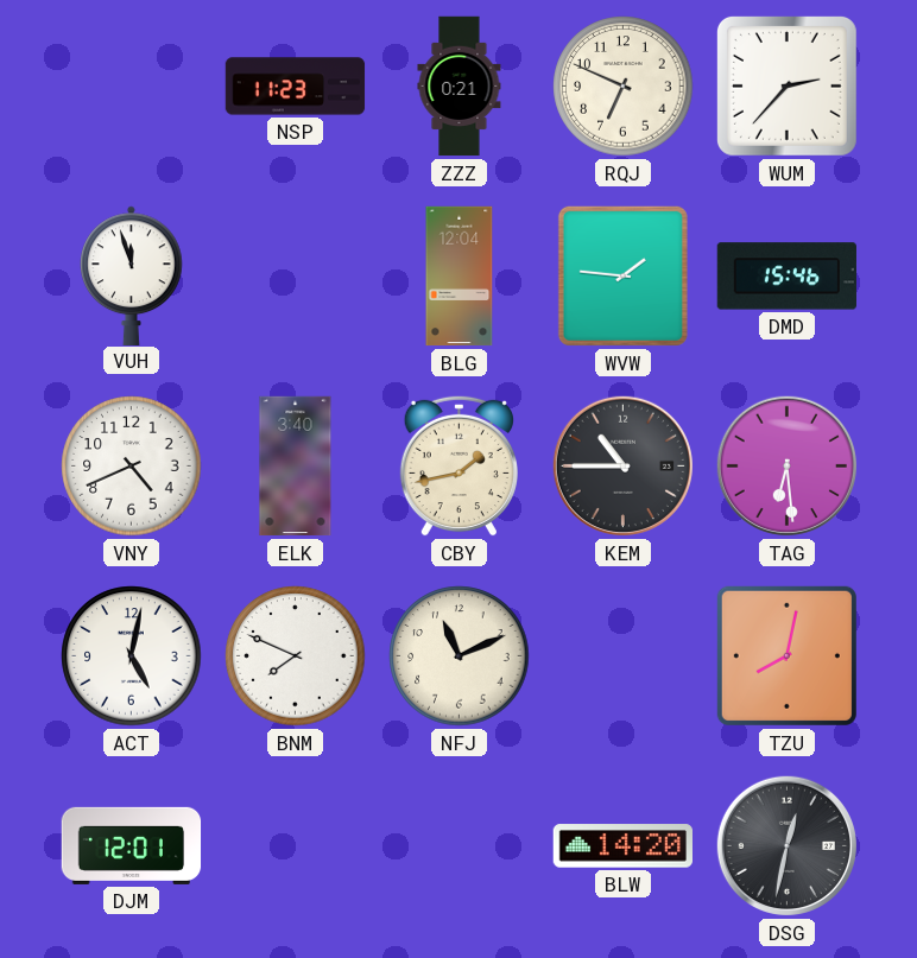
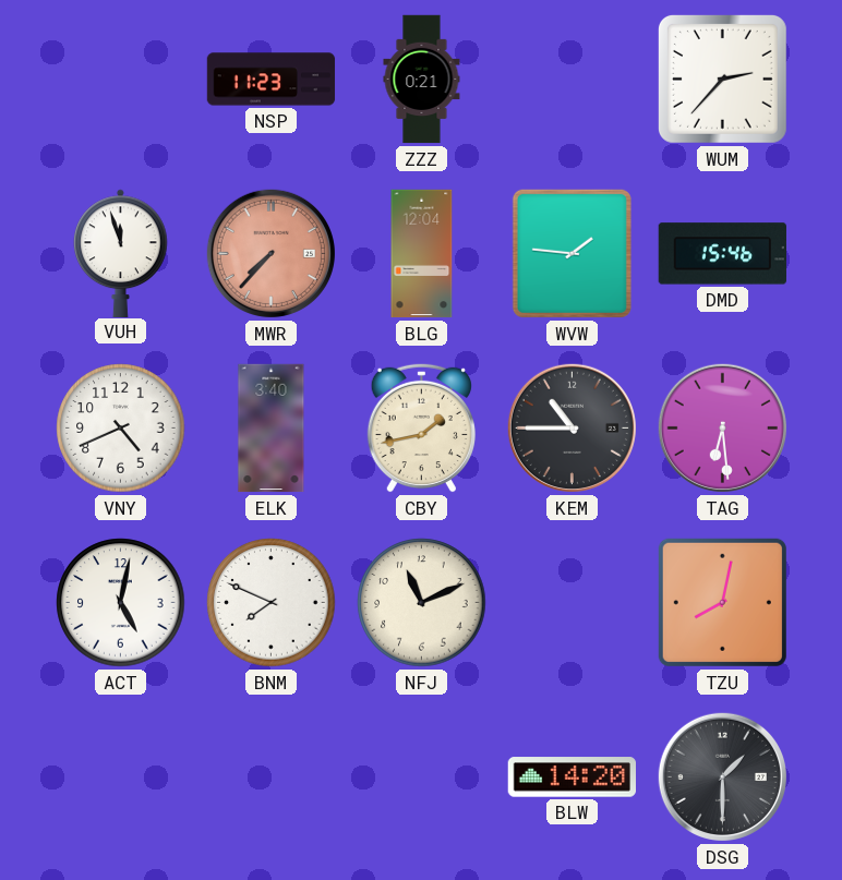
RQJ: 6:49 -> none
MWR: none -> 7:37
DJM: 12:01 -> none
DSG: 12:32 -> 1:30
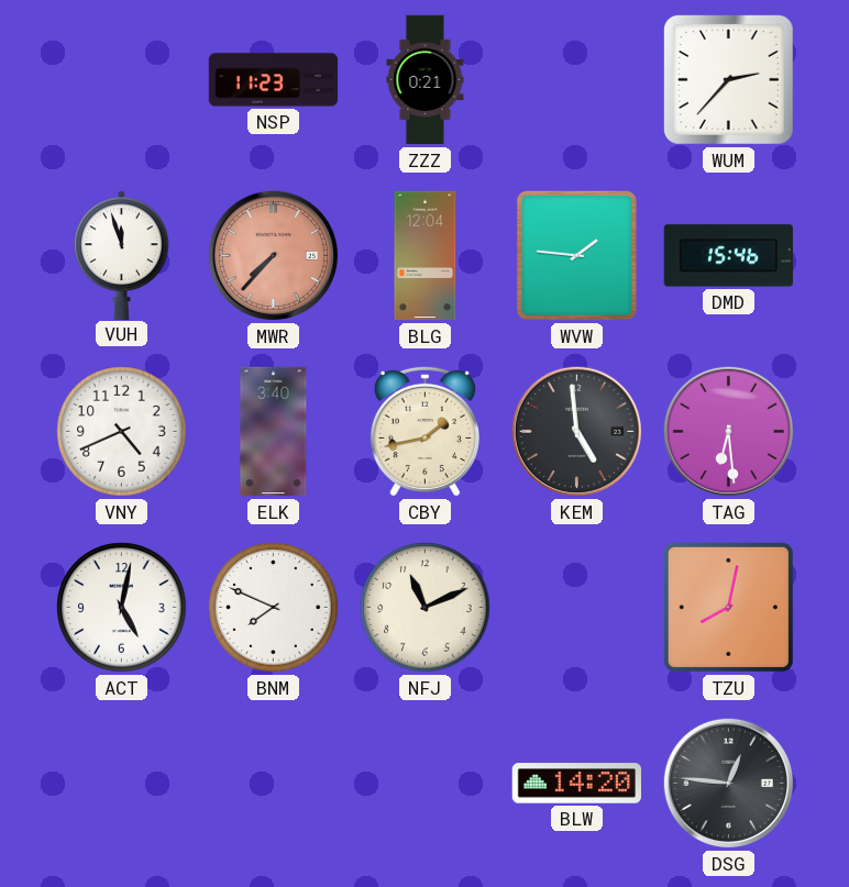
KEM: 10:45 -> 4:59
DSG: 1:30 -> 12:46
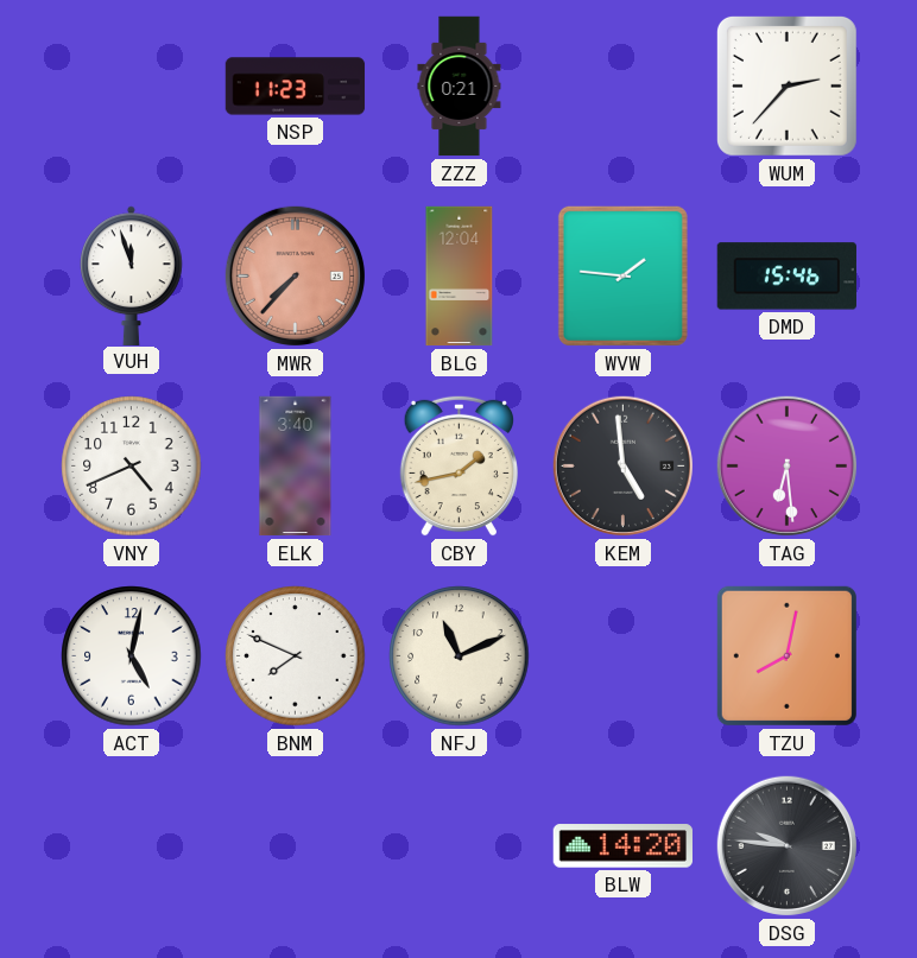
DSG: 12:46 -> 9:46
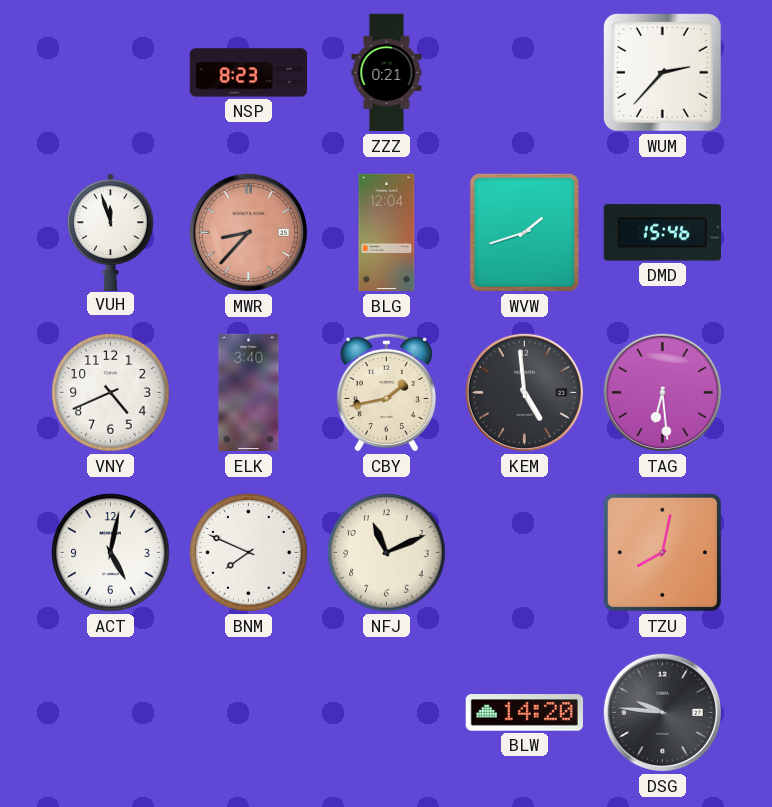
NSP: 11:23 -> 8:23
MWR: 7:37 -> 8:37
WVW: 1:46 -> 1:42
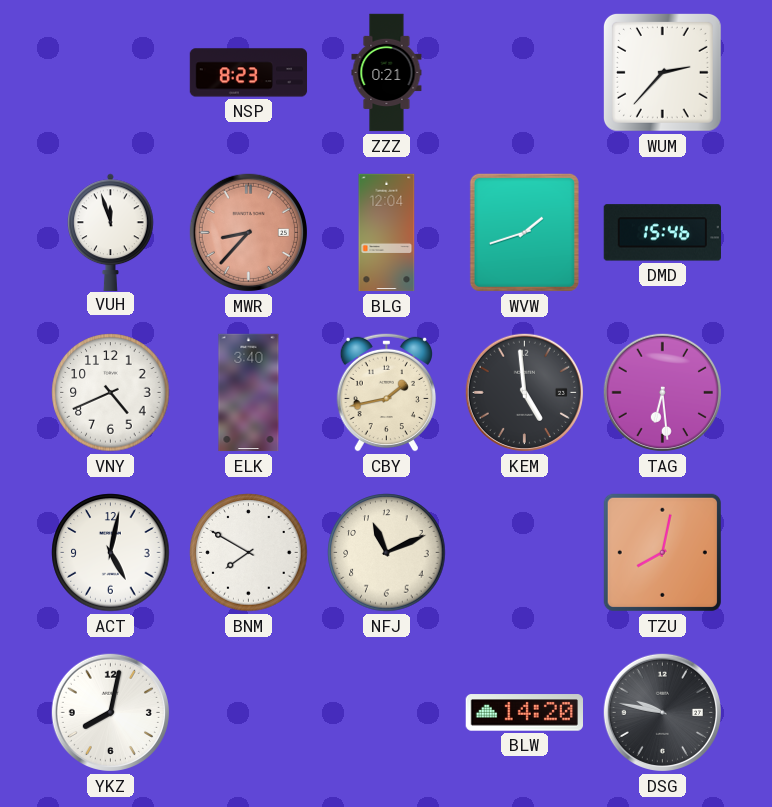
BNM: 7:49 -> 7:50
YKZ: none -> 8:02
DSG: 9:46 -> 9:47
